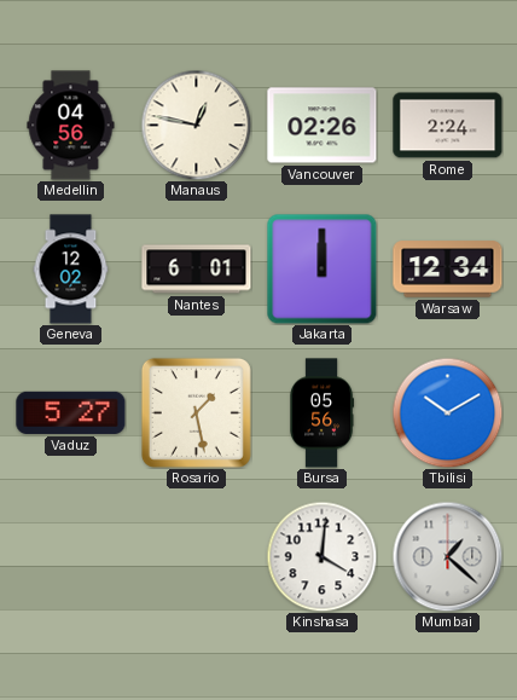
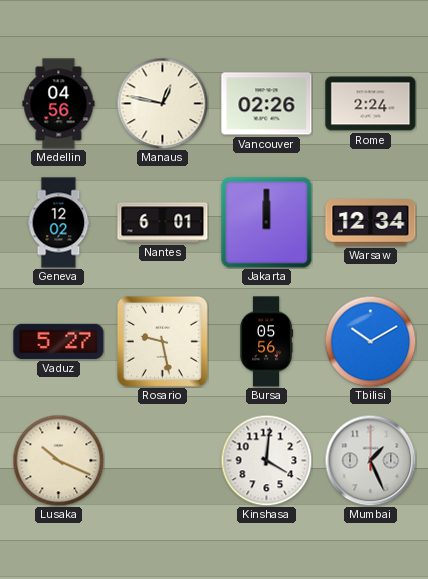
Rosario: 1:28 -> 9:28
Lusaka: none -> 10:19
Mumbai: 1:22 -> 1:26
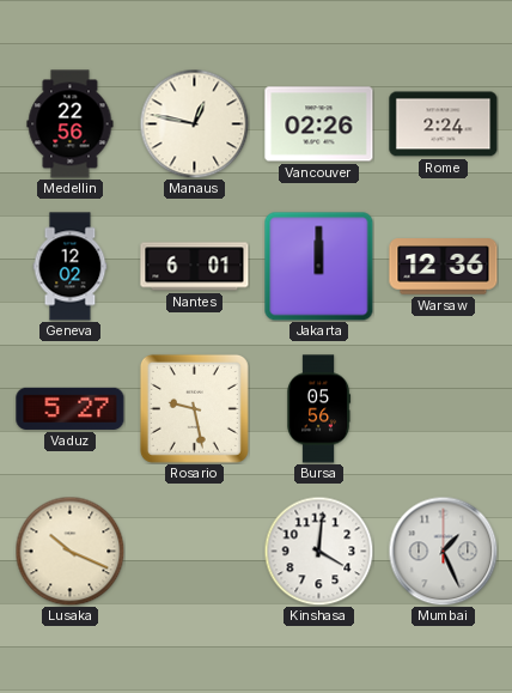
Medellin: 04:56 -> 22:56
Warsaw: 12:34 -> 12:36
Tbilisi: 10:10 -> none
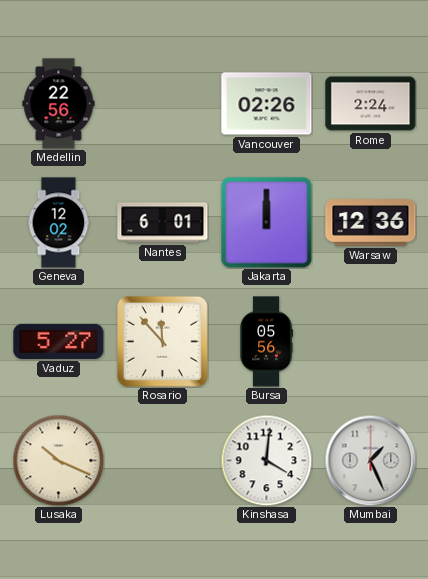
Manaus: 12:47 -> none
Rosario: 9:28 -> 11:53
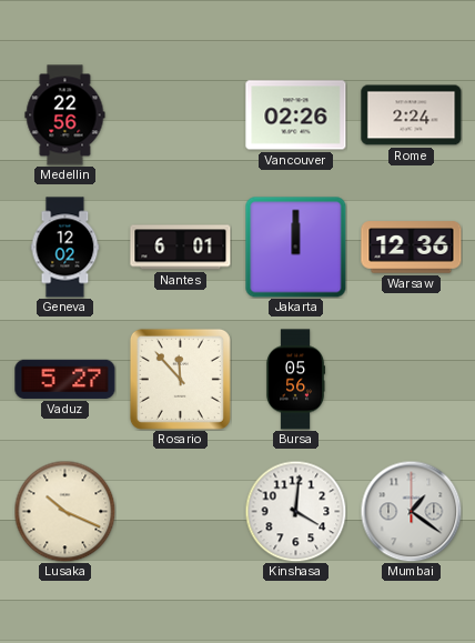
Mumbai: 1:26 -> 1:21
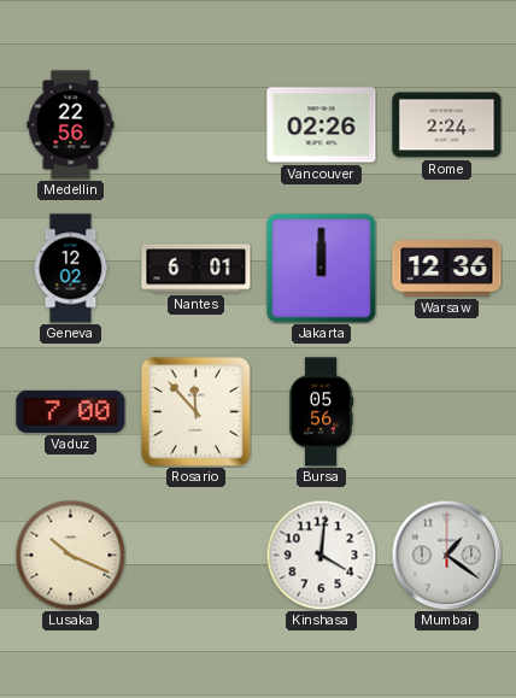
Vaduz: 5:27 -> 7:00
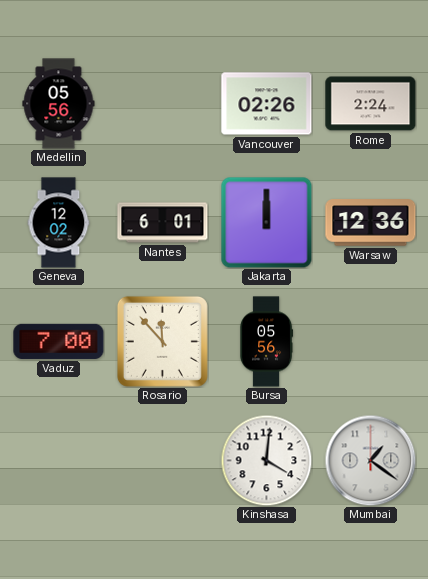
Medellin: 22:56 -> 05:56
Lusaka: 10:19 -> none
